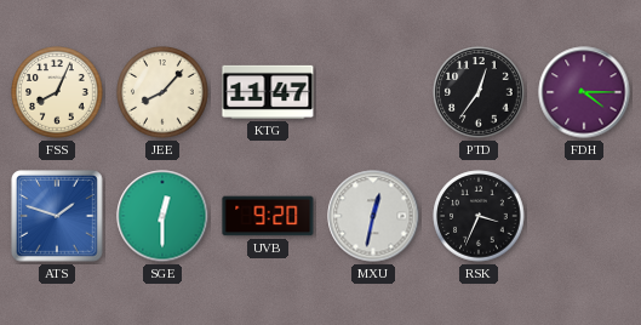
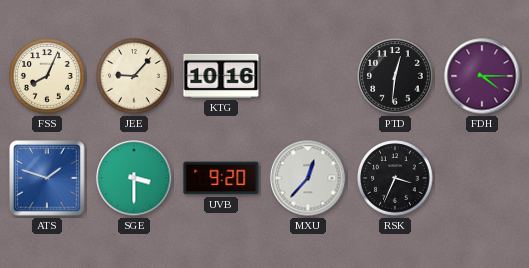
JEE: 8:07 -> 9:07
KTG: 11:47 -> 10:16
PTD: 12:36 -> 12:31
SGE: 12:30 -> 3:30
MXU: 12:32 -> 12:37
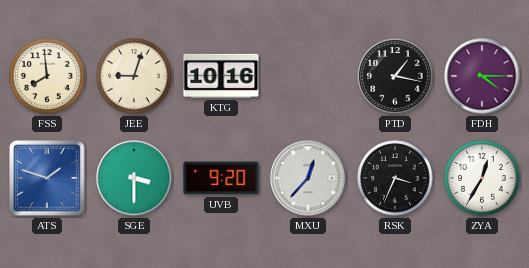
FSS: 8:04 -> 7:59
JEE: 9:07 -> 9:03
PTD: 12:31 -> 1:17
ZYA: none -> 12:35
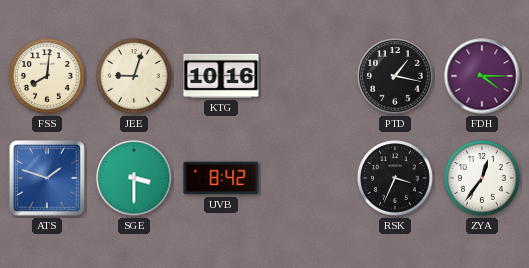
FSS: 7:59 -> 8:01
UVB: 9:20 -> 8:42
MXU: 12:37 -> none
ZYA: 12:35 -> 12:36
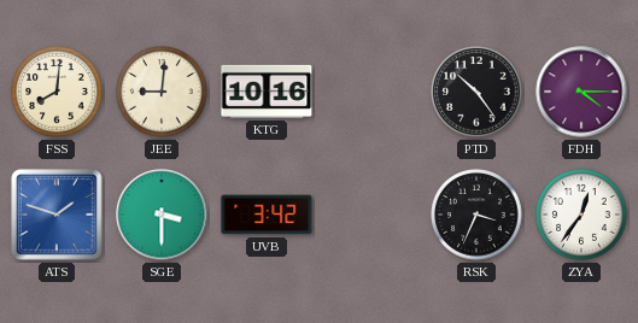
JEE: 9:03 -> 9:01
PTD: 1:17 -> 10:24
UVB: 8:42 -> 3:42
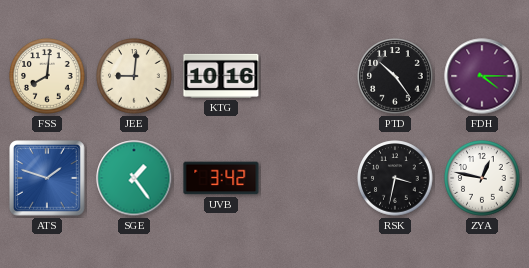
SGE: 3:30 -> 1:24
RSK: 3:34 -> 3:32
ZYA: 12:36 -> 12:47
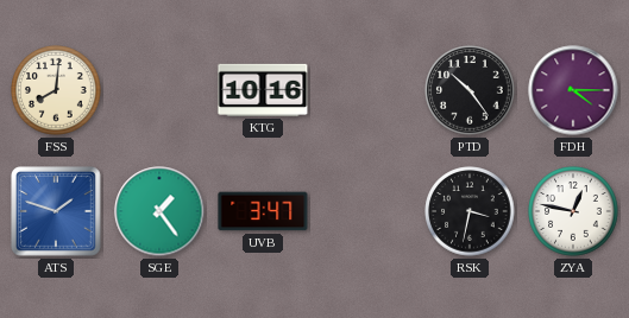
JEE: 9:01 -> none
UVB: 3:42 -> 3:47
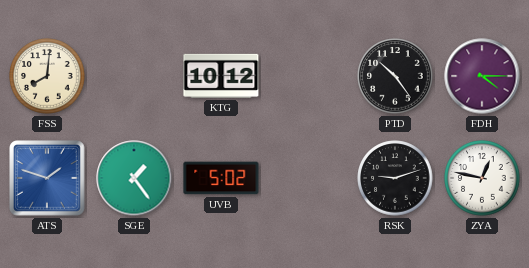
KTG: 10:16 -> 10:12
UVB: 3:47 -> 5:02
RSK: 3:32 -> 9:12
